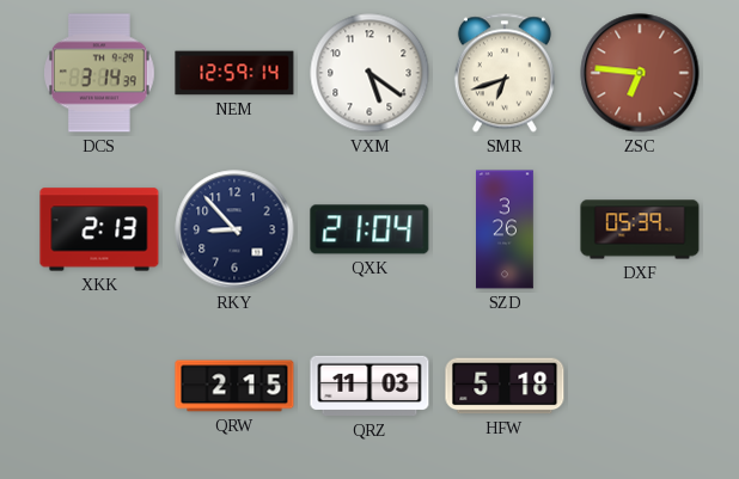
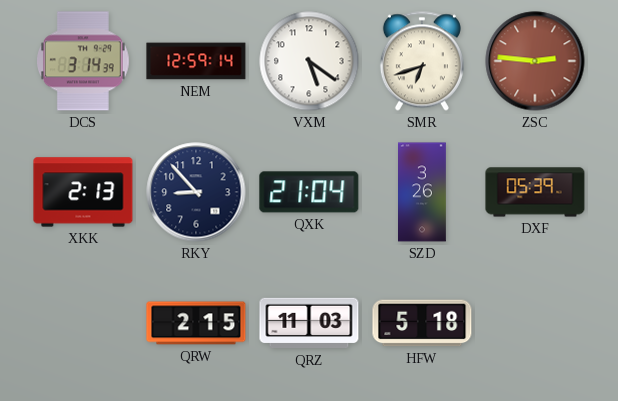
ZSC: 6:46 -> 2:46
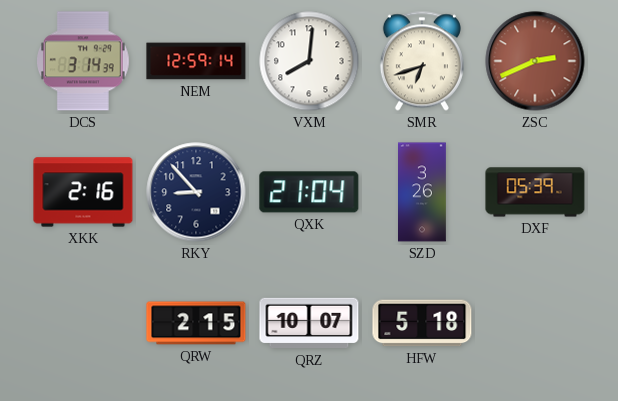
VXM: 5:21 -> 8:01
ZSC: 2:46 -> 2:41
XKK: 2:13 -> 2:16
QRZ: 11:03 -> 10:07
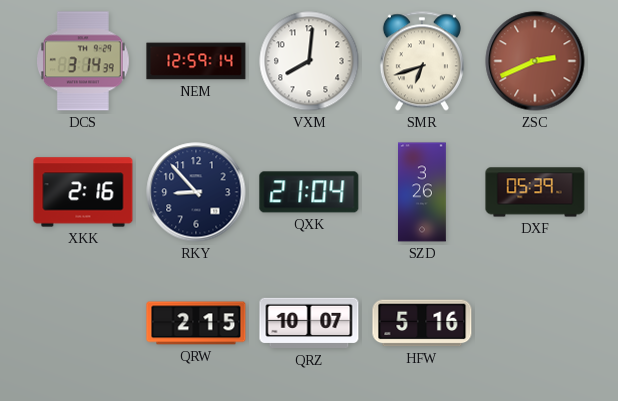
HFW: 5:18 -> 5:16
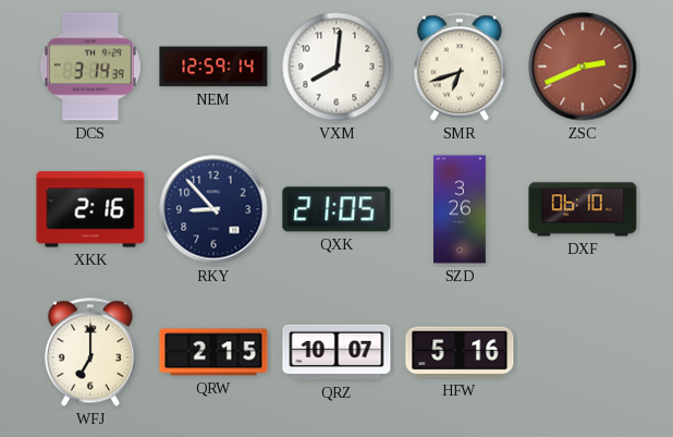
QXK: 21:04 -> 21:05
DXF: 05:39 -> 06:10
WFJ: none -> 7:00
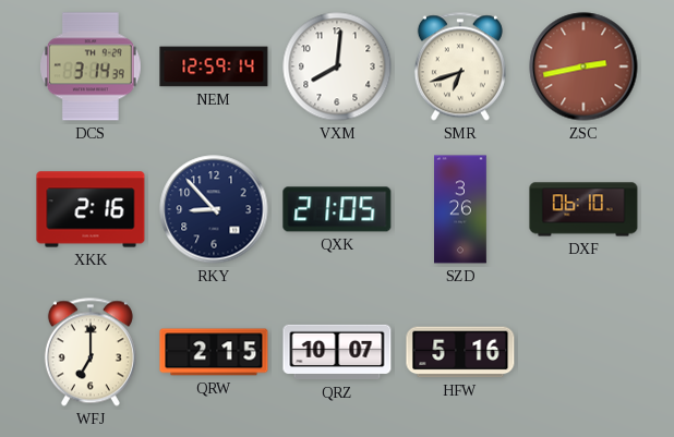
ZSC: 2:41 -> 2:43
